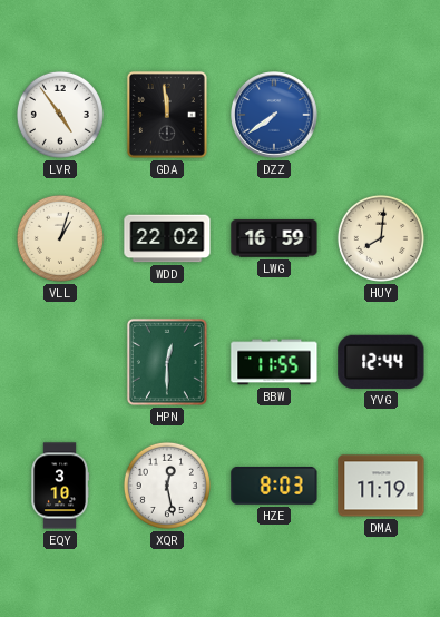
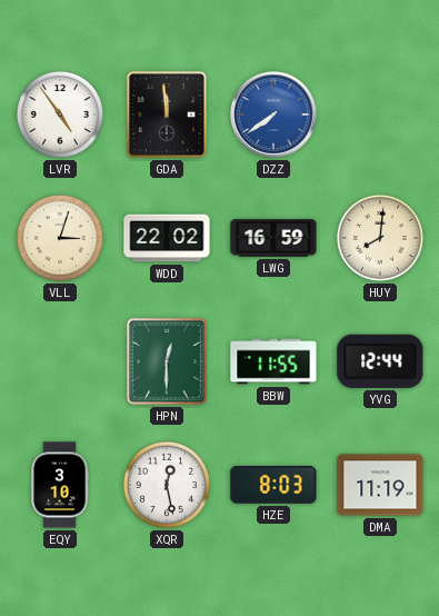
VLL: 1:03 -> 3:03
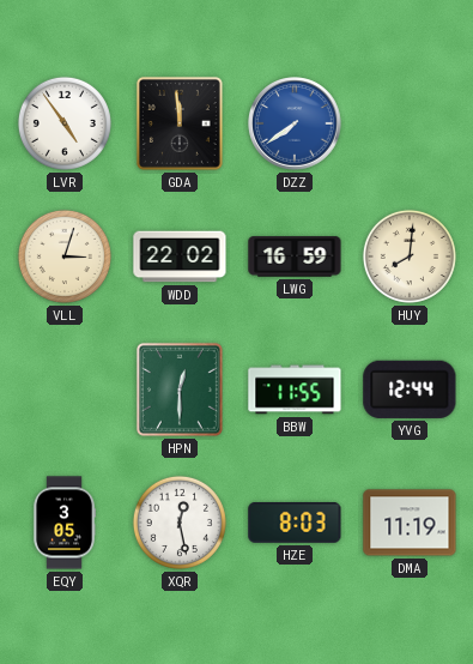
EQY: 3:10 -> 3:05
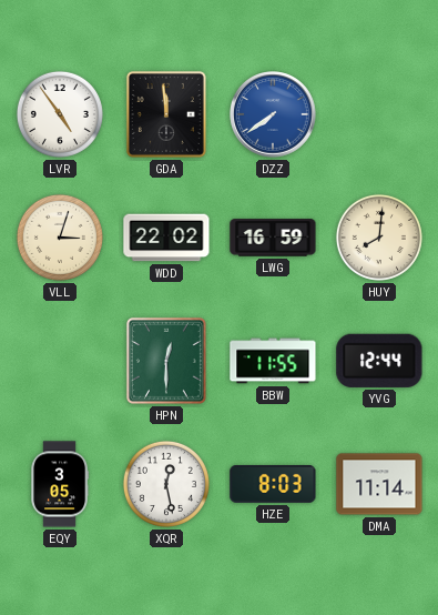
DMA: 11:19 -> 11:14
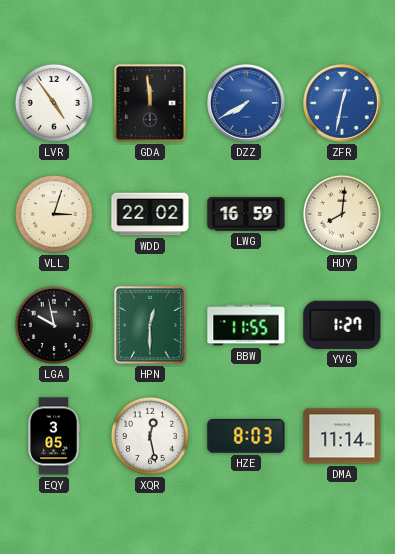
DZZ: 7:39 -> 7:40
ZFR: none -> 12:32
LGA: none -> 9:58
YVG: 12:44 -> 1:27
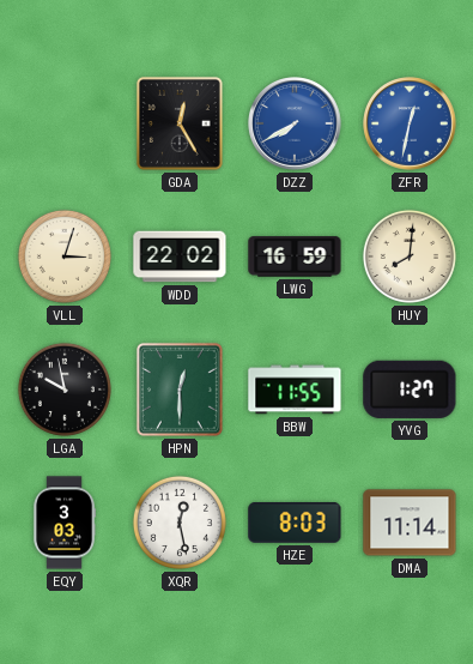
LVR: 4:54 -> none
GDA: 11:59 -> 12:25
EQY: 3:05 -> 3:03
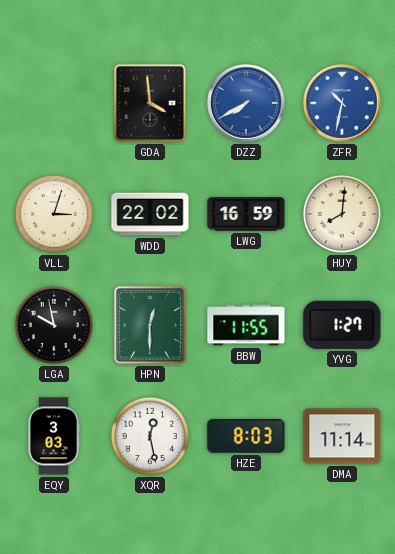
GDA: 12:25 -> 3:59
ZFR: 12:32 -> 10:32
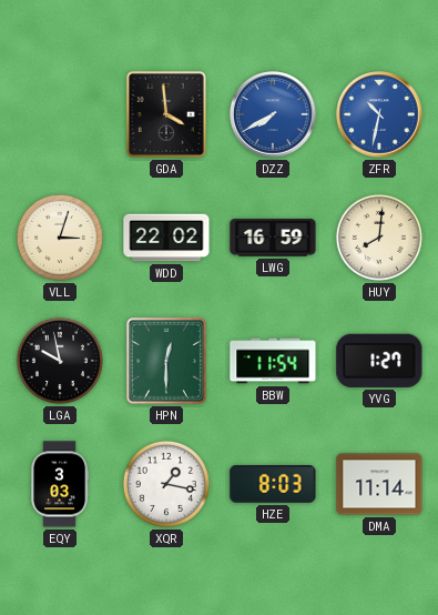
BBW: 11:55 -> 11:54
XQR: 12:28 -> 1:17
